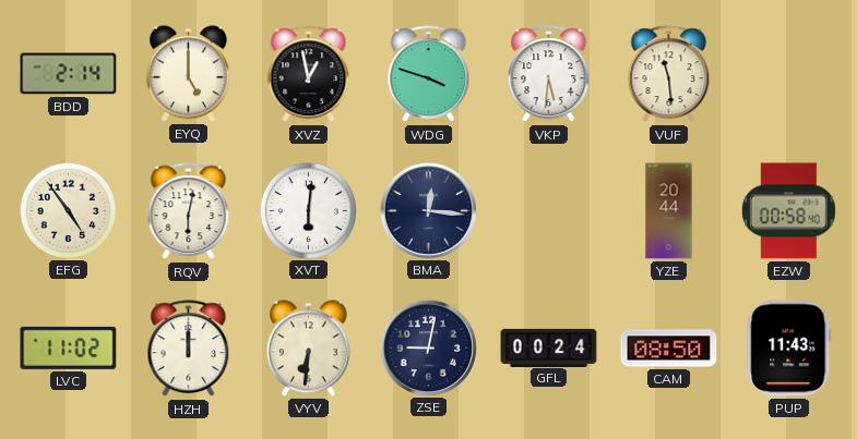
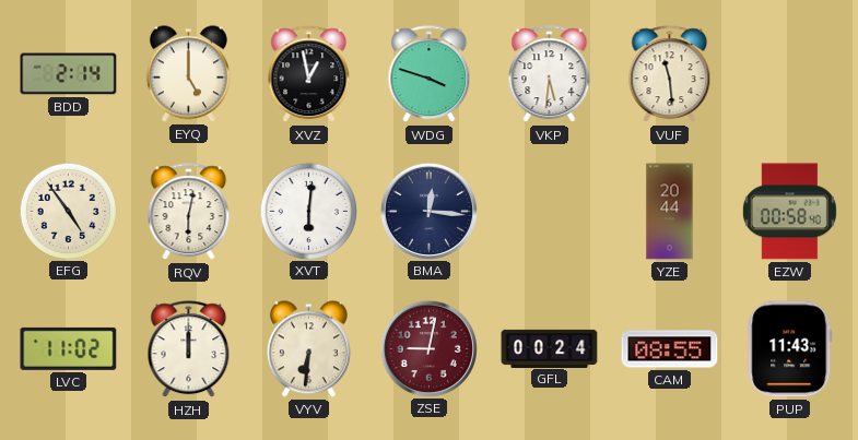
ZSE dial: navy -> burgundy
CAM: 08:50 -> 08:55
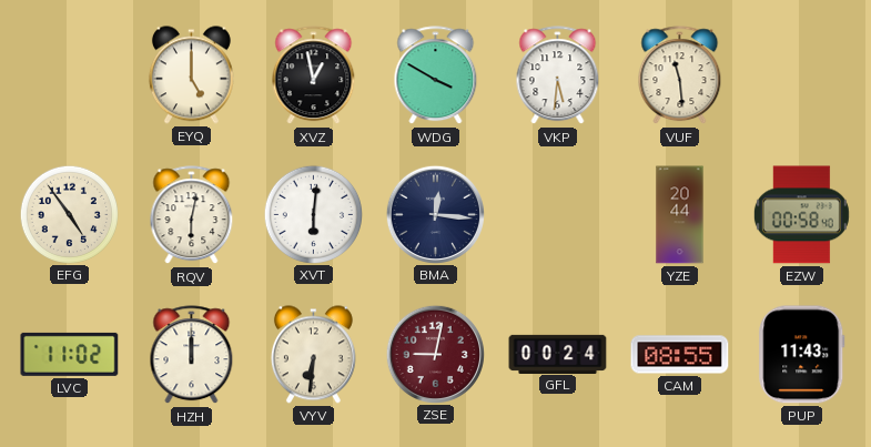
BDD: 2:14 -> none
WDG: 3:48 -> 3:50
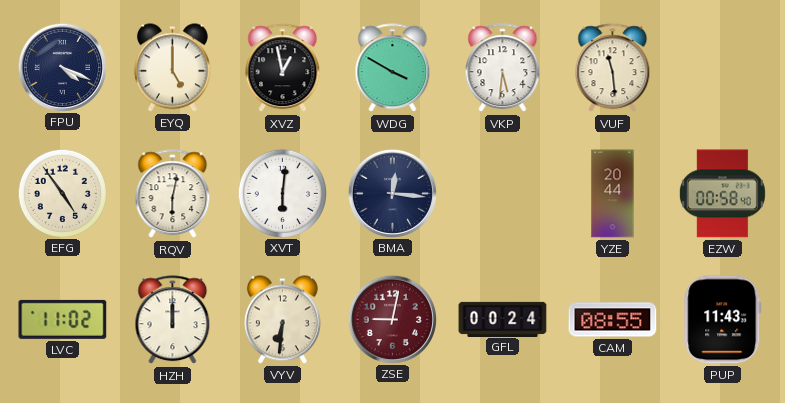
FPU: none -> 4:19
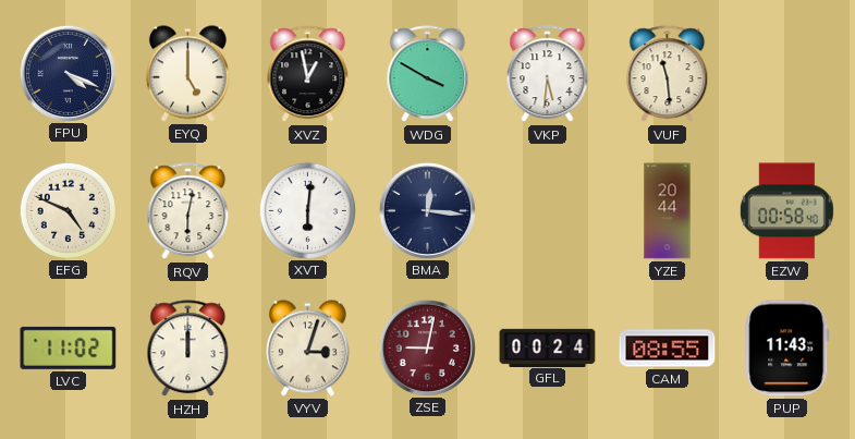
EFG: 4:54 -> 4:49
VYV: 6:31 -> 3:03
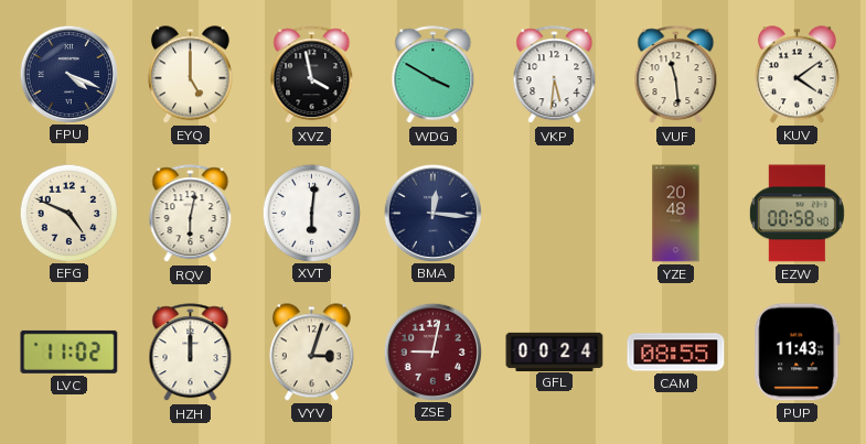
XVZ: 12:58 -> 3:58
KUV: none -> 4:09
YZE: 20:44 -> 20:48
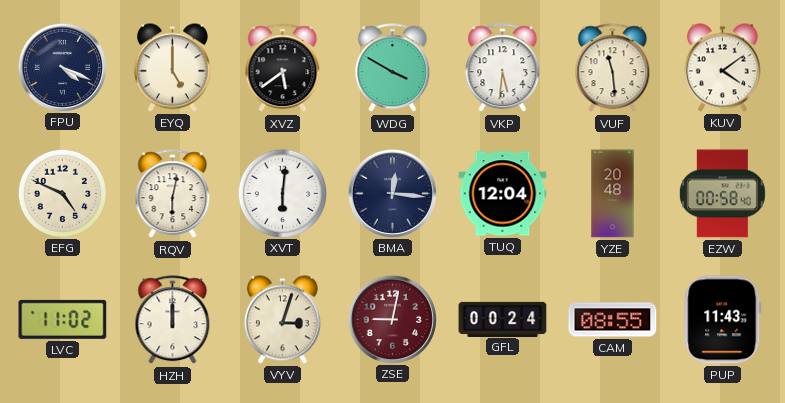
XVZ: 3:58 -> 5:39
TUQ: none -> 12:04
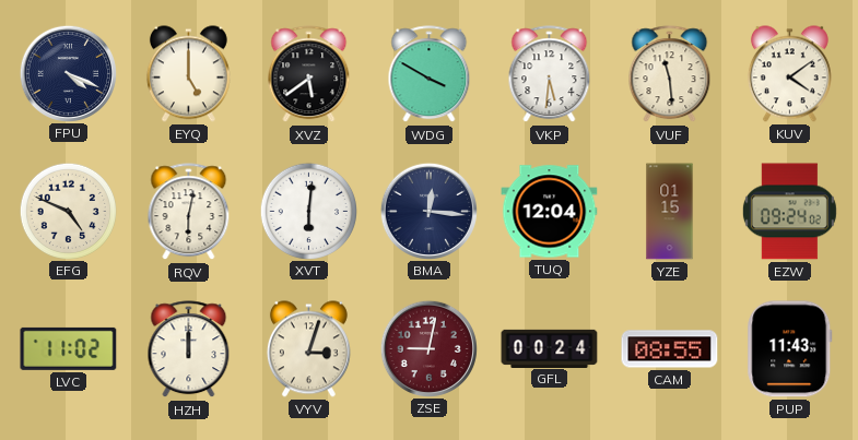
YZE: 20:48 -> 01:15
EZW: 00:58 -> 09:24
